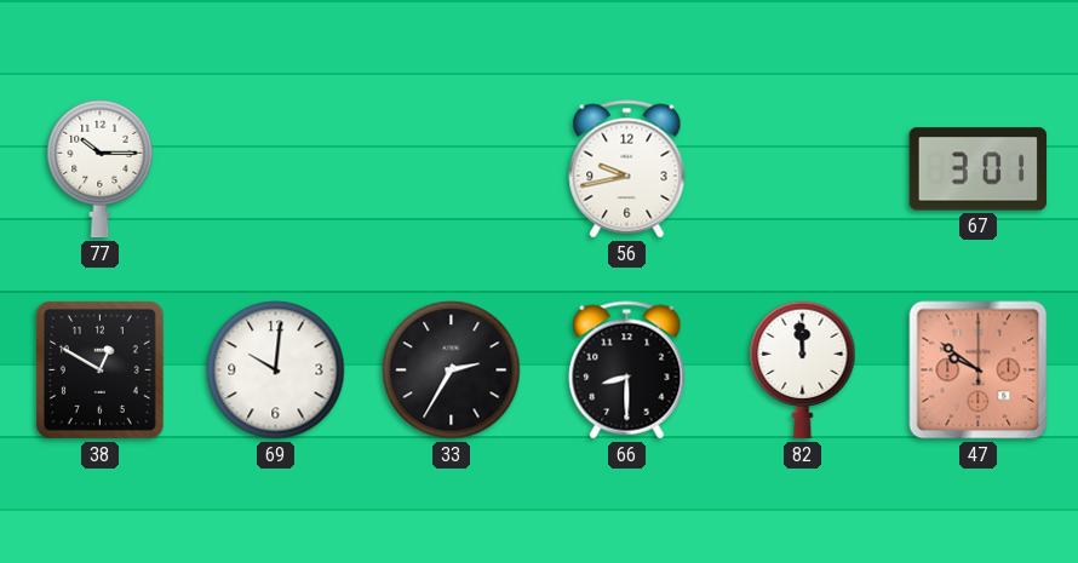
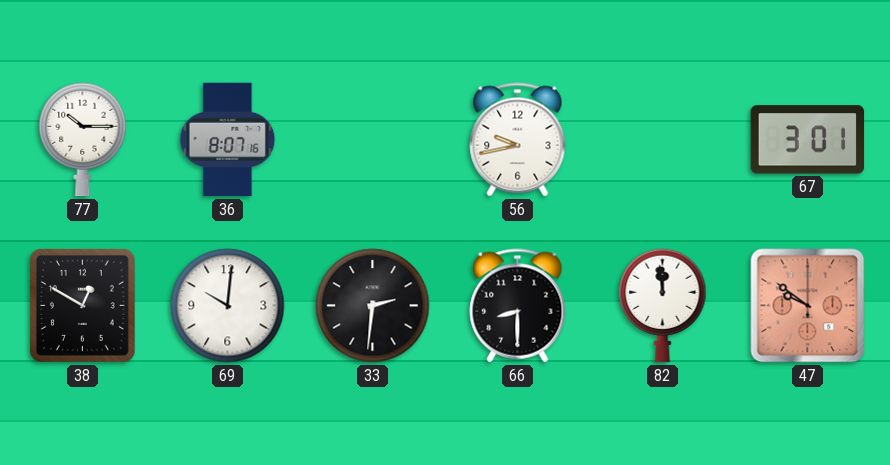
36: none -> 8:07
33: 2:35 -> 2:31
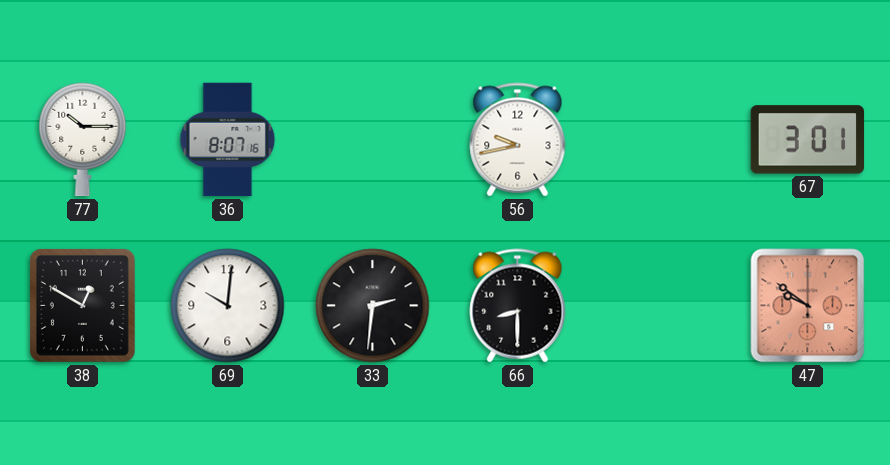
82: 11:59 -> none
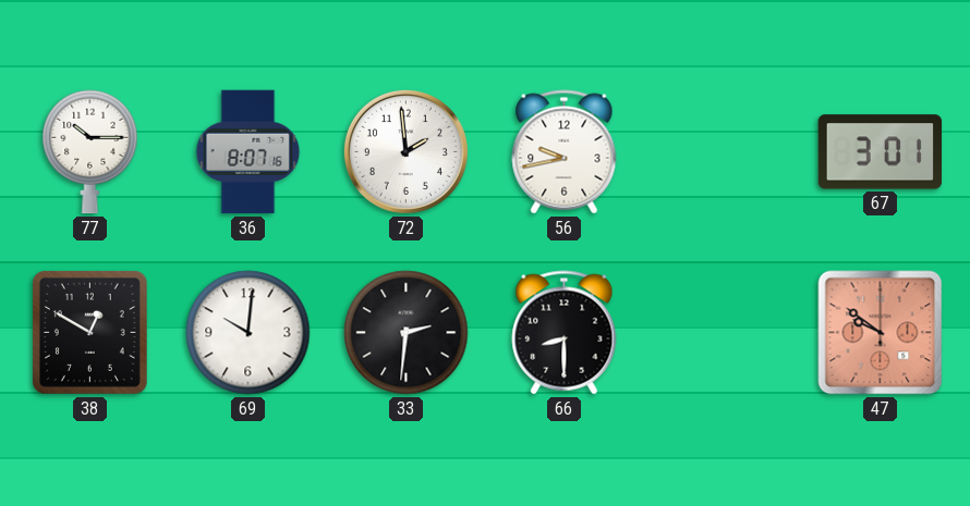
72: none -> 1:59
